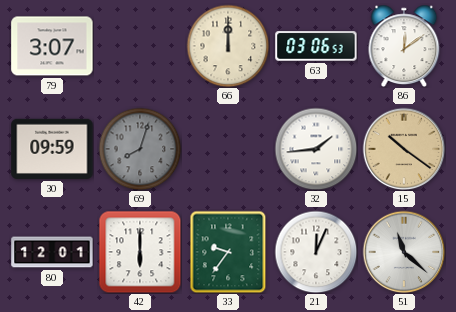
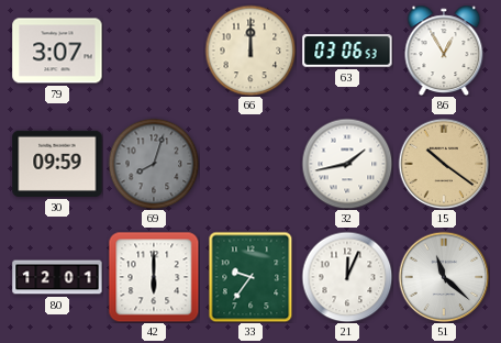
86: 12:09 -> 12:55
32: 1:44 -> 1:43
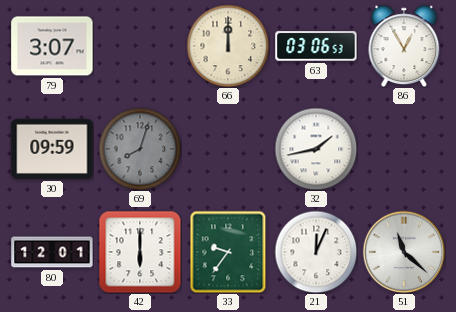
15: 10:21 -> none
